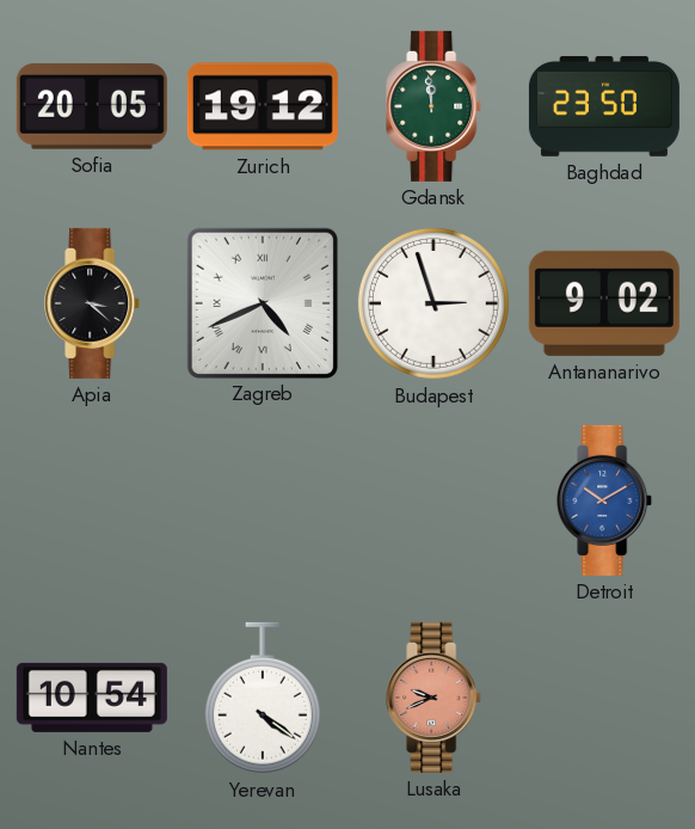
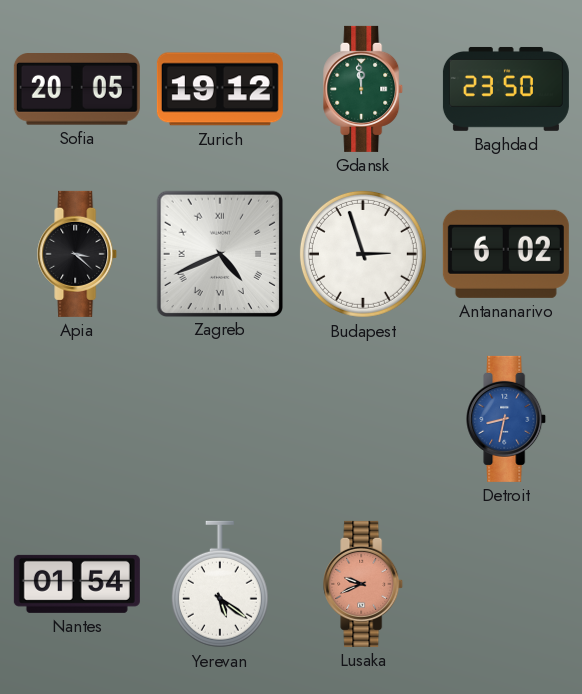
Antananarivo: 9:02 -> 6:02
Detroit: 10:10 -> 8:32
Nantes: 10:54 -> 01:54
Yerevan: 4:21 -> 5:21
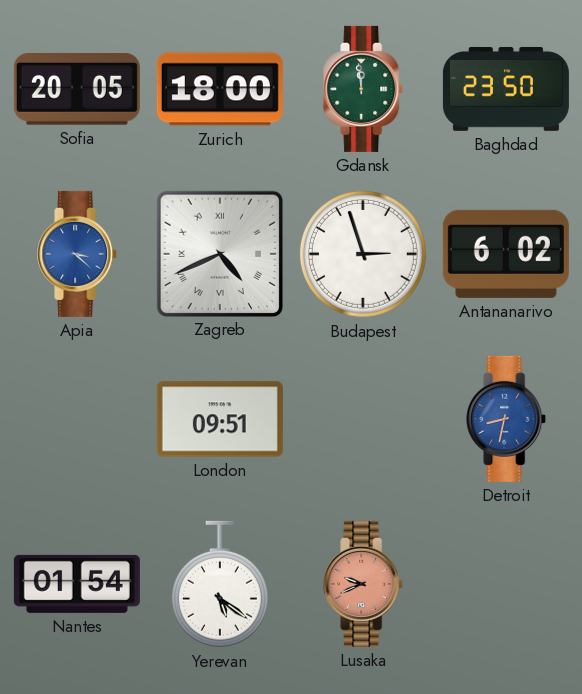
Zurich: 19:12 -> 18:00
Apia dial: black -> blue
London: none -> 09:51
